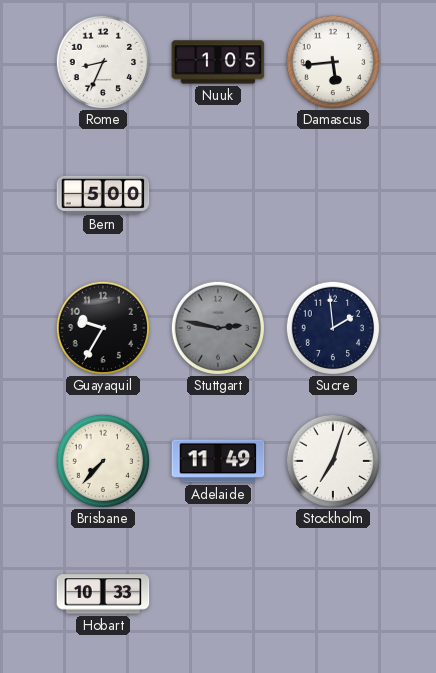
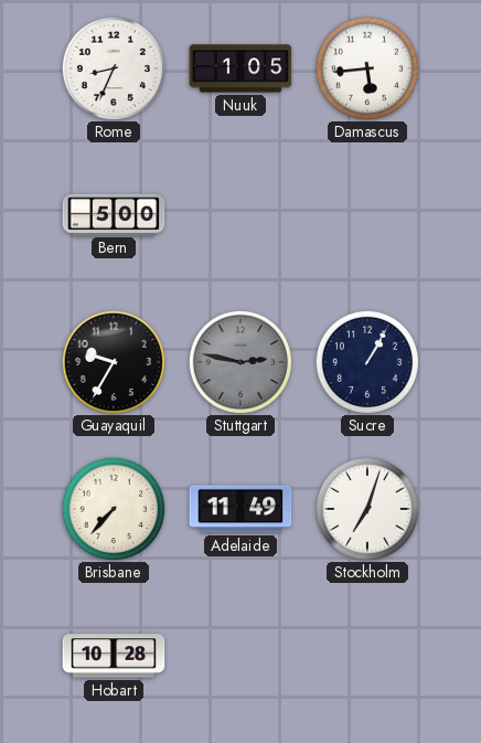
Sucre: 1:59 -> 1:05
Hobart: 10:33 -> 10:28
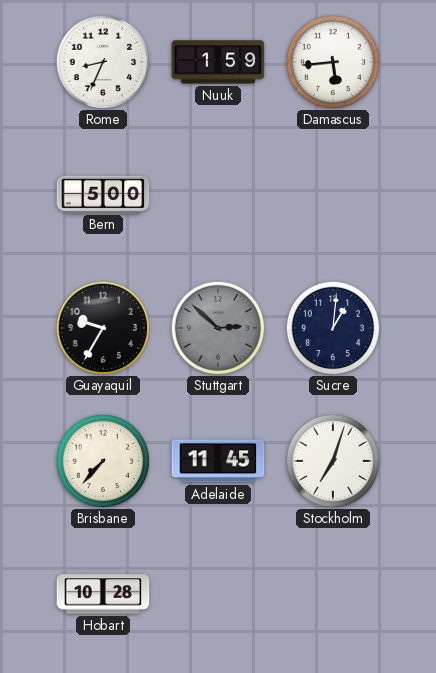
Nuuk: 1:05 -> 1:59
Stuttgart: 2:47 -> 2:52
Sucre: 1:05 -> 1:01
Adelaide: 11:49 -> 11:45
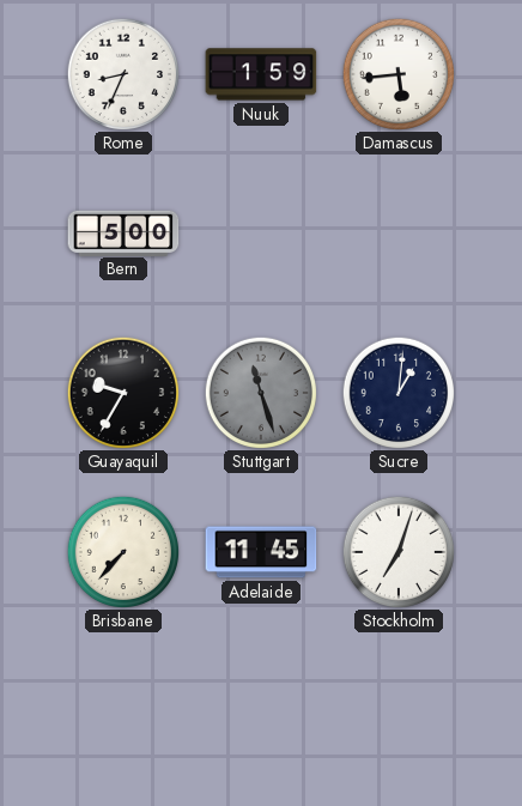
Stuttgart: 2:52 -> 11:27
Hobart: 10:28 -> none
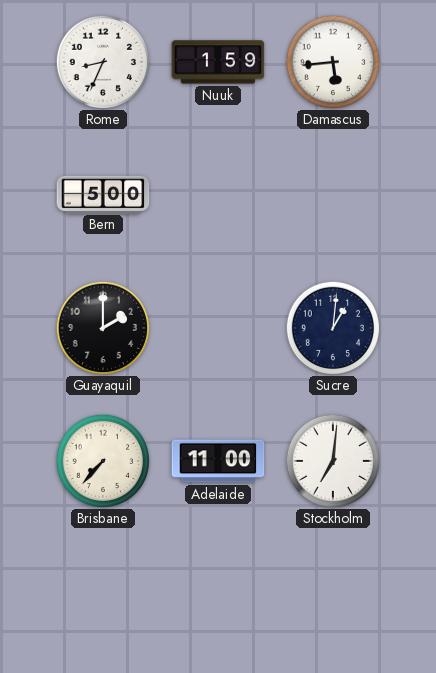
Guayaquil: 9:35 -> 2:00
Stuttgart: 11:27 -> none
Adelaide: 11:45 -> 11:00
Stockholm: 7:03 -> 7:01
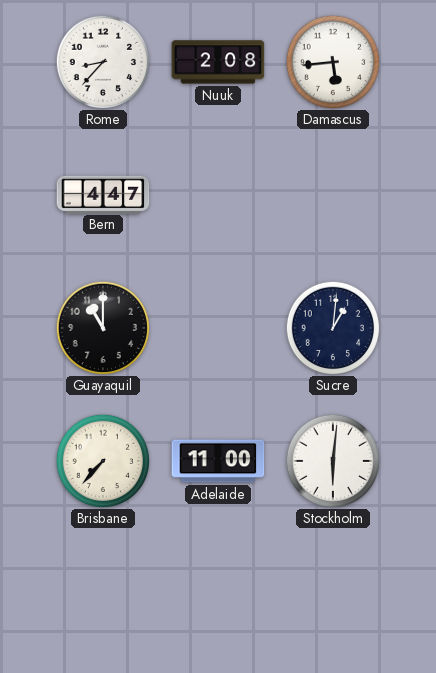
Rome: 8:34 -> 8:37
Nuuk: 1:59 -> 2:08
Bern: 5:00 -> 4:47
Guayaquil: 2:00 -> 11:00
Stockholm: 7:01 -> 6:01
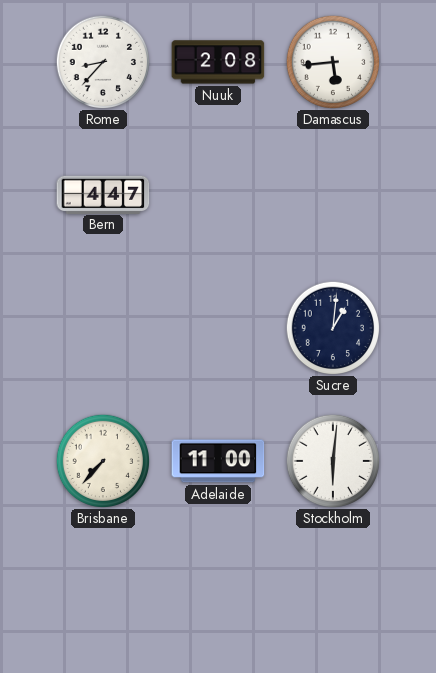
Guayaquil: 11:00 -> none
